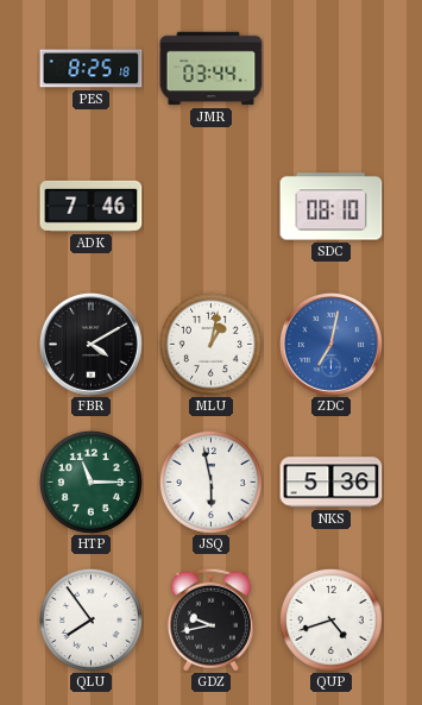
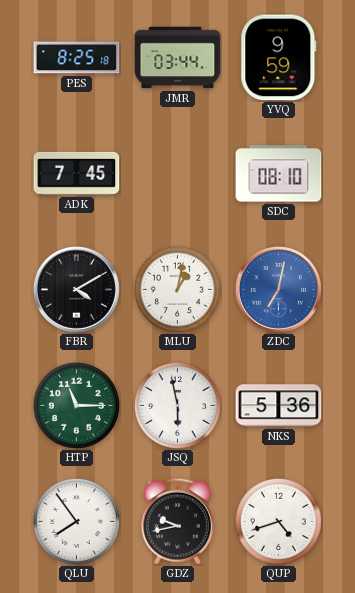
YVQ: none -> 9:59
ADK: 7:46 -> 7:45
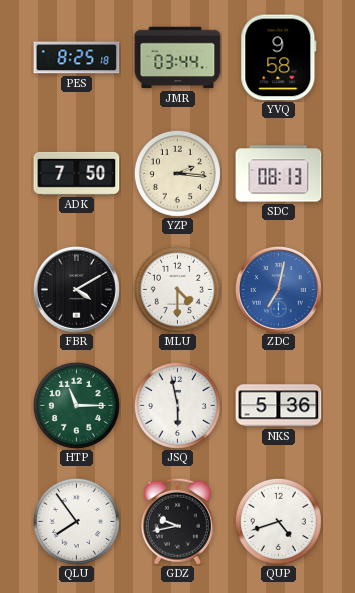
YVQ: 9:59 -> 9:58
ADK: 7:45 -> 7:50
YZP: none -> 2:16
SDC: 08:10 -> 08:13
MLU: 1:02 -> 4:30
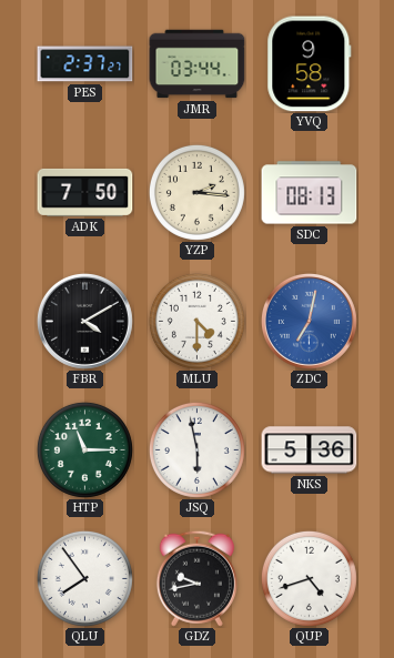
PES: 8:25 -> 2:37
